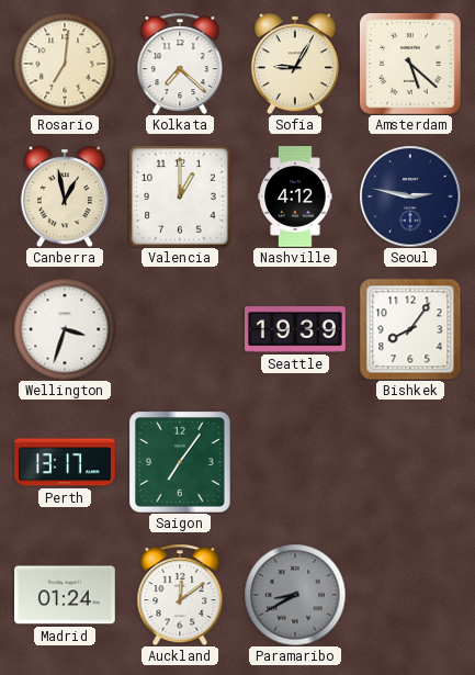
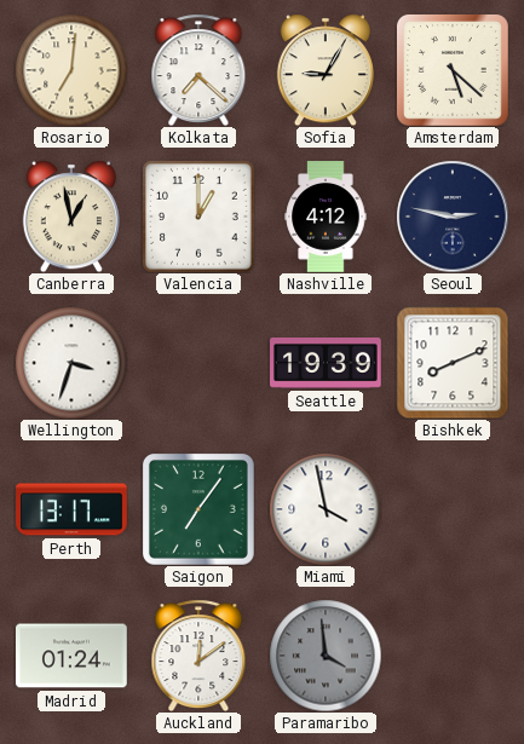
Bishkek: 8:06 -> 8:11
Miami: none -> 3:58
Paramaribo: 8:40 -> 3:59
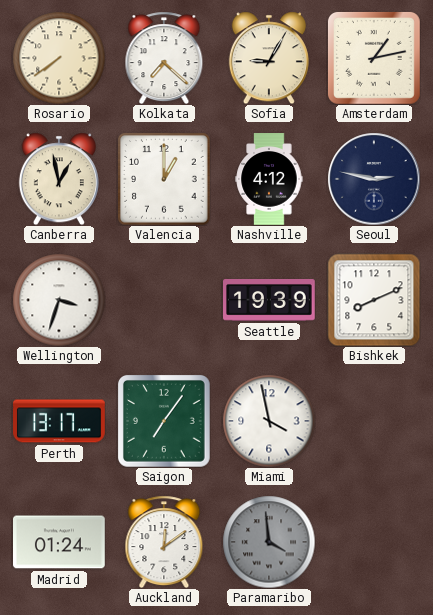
Rosario: 7:01 -> 7:39
Amsterdam: 5:22 -> 1:13
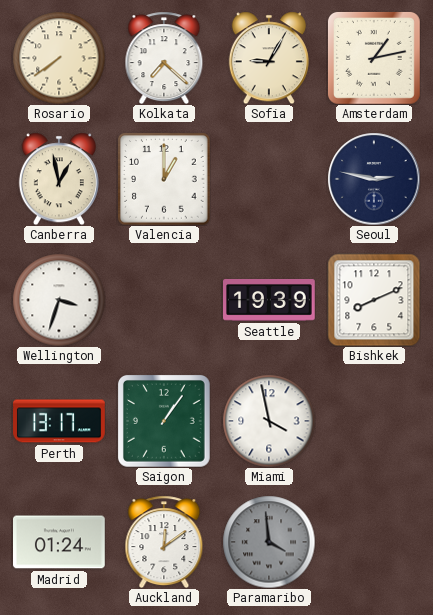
Nashville: 4:12 -> none
Saigon: 7:06 -> 1:06
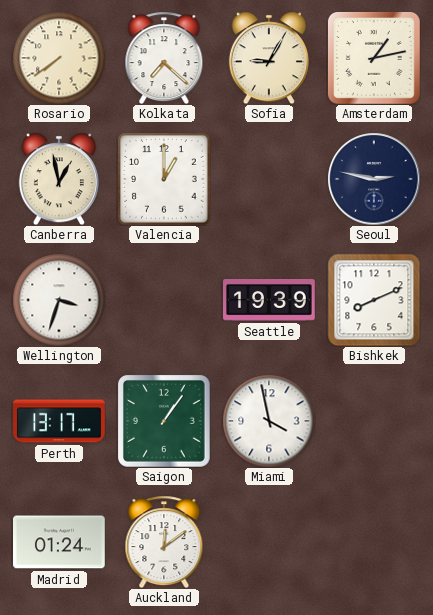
Paramaribo: 3:59 -> none
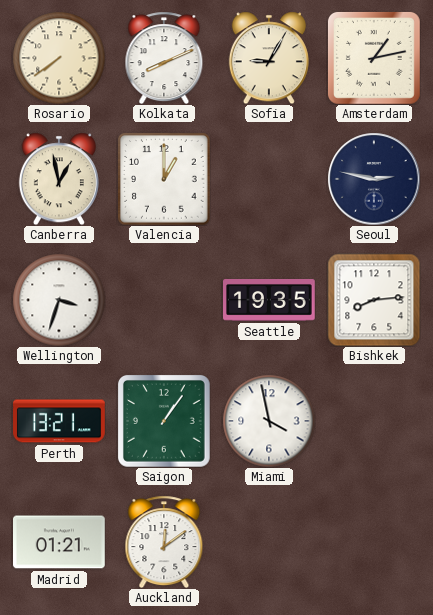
Kolkata: 7:22 -> 8:11
Seattle: 19:39 -> 19:35
Bishkek: 8:11 -> 8:14
Perth: 13:17 -> 13:21
Madrid: 01:24 -> 01:21
